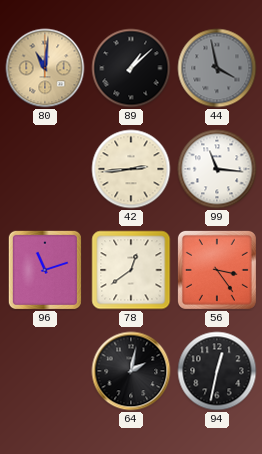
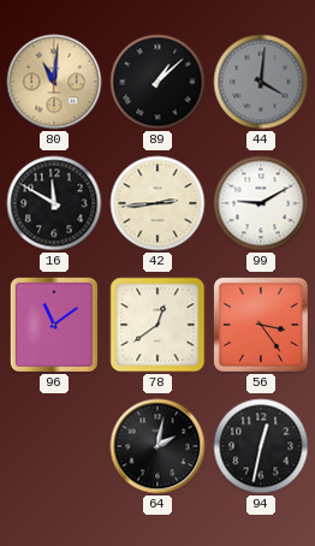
44: 3:58 -> 4:01
16: none -> 11:50
99: 11:16 -> 9:10
96: 11:12 -> 11:09
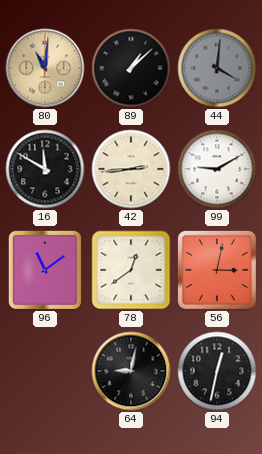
56: 3:24 -> 3:02
64: 2:02 -> 9:02
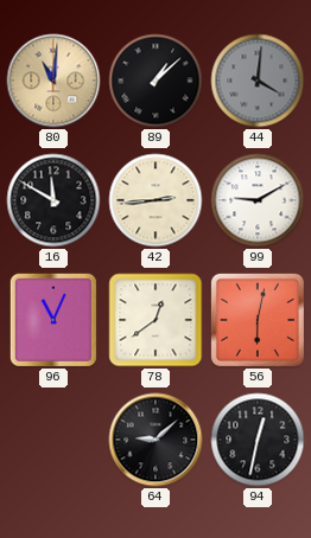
96: 11:09 -> 11:04
56: 3:02 -> 6:02
64: 9:02 -> 9:08
